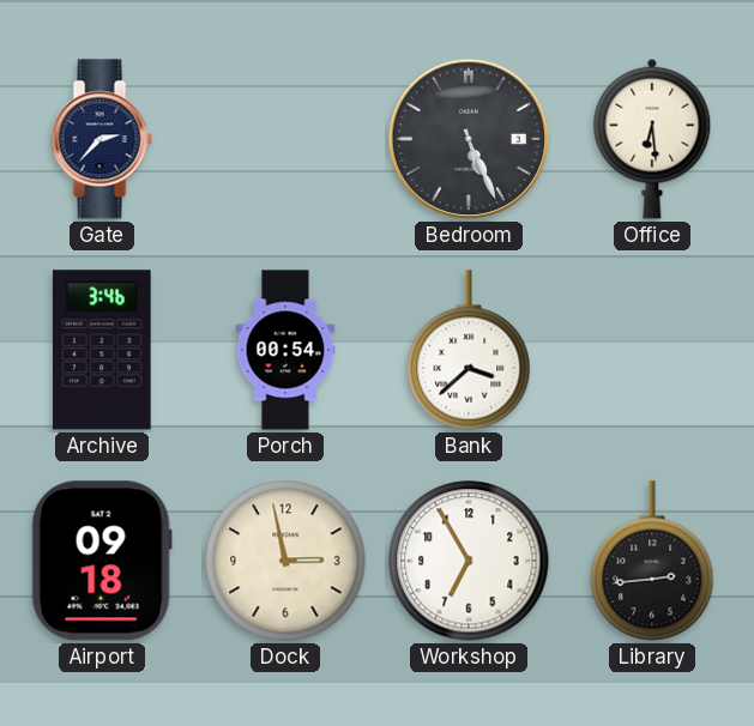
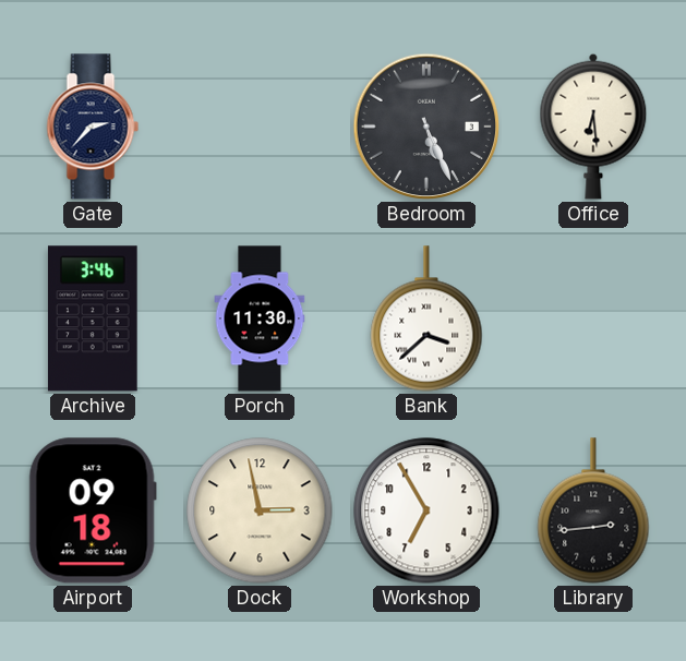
Porch: 00:54 -> 11:30
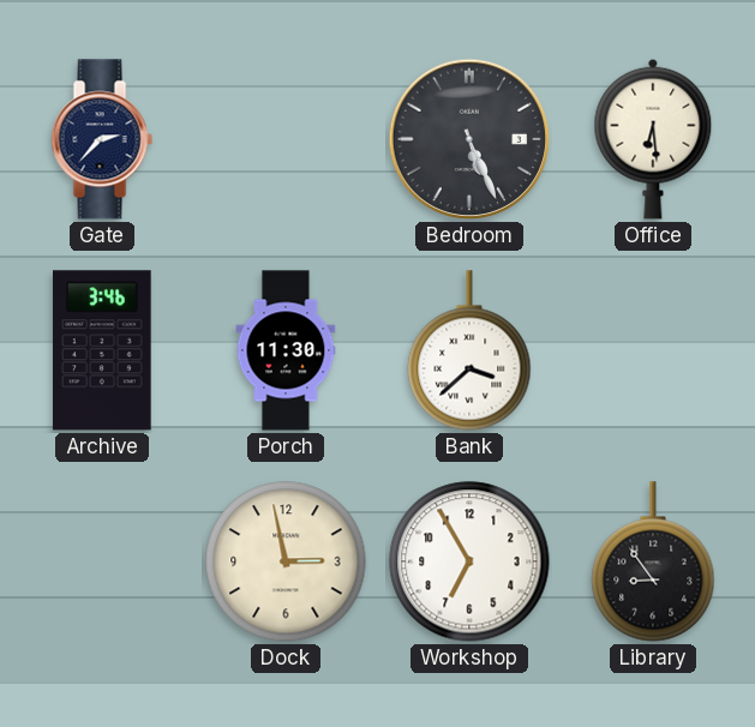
Airport: 09:18 -> none
Library: 2:44 -> 8:54
